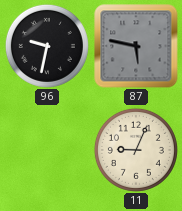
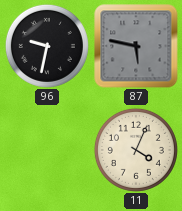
11: 9:04 -> 4:04
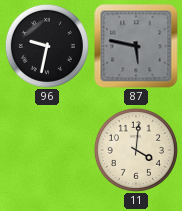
11: 4:04 -> 4:01
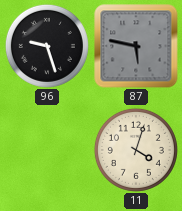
96: 9:32 -> 9:27
11: 4:01 -> 4:03
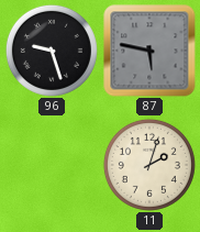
11: 4:03 -> 2:03
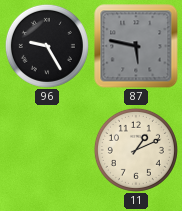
96: 9:27 -> 9:25
11: 2:03 -> 1:11
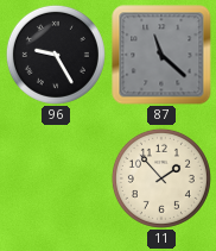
87: 5:47 -> 11:22
11: 1:11 -> 1:53
